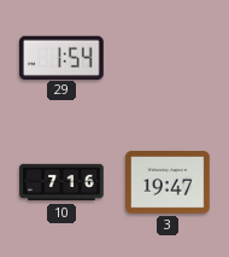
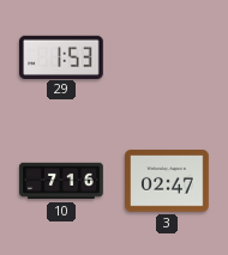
29: 1:54 -> 1:53
3: 19:47 -> 02:47
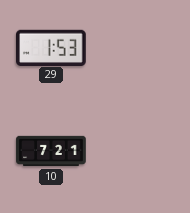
10: 7:16 -> 7:21
3: 02:47 -> none
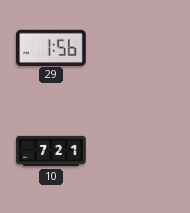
29: 1:53 -> 1:56
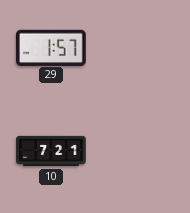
29: 1:56 -> 1:57
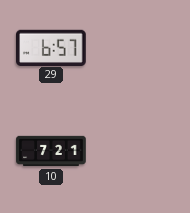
29: 1:57 -> 6:57
